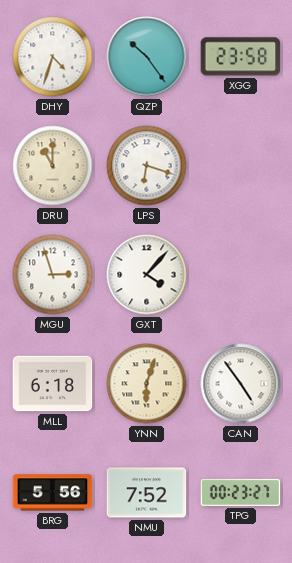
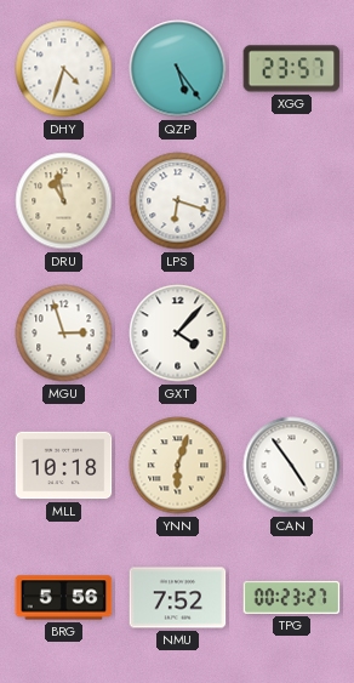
QZP: 10:24 -> 5:24
XGG: 23:58 -> 23:57
DRU: 11:00 -> 10:58
MLL: 6:18 -> 10:18
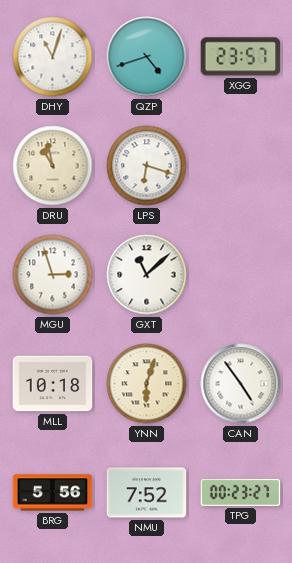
DHY: 4:33 -> 11:03
QZP: 5:24 -> 4:42
GXT: 4:07 -> 11:08
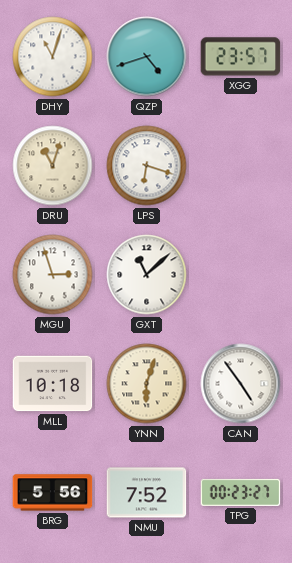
DRU: 10:58 -> 11:03
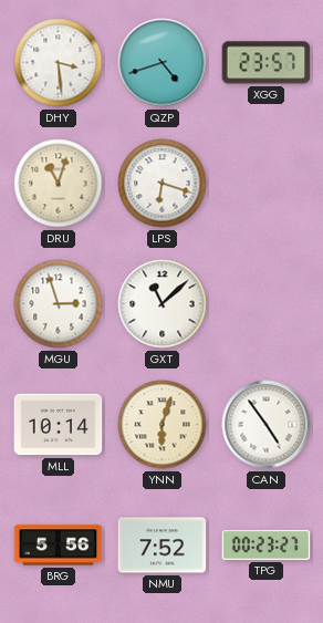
DHY: 11:03 -> 3:29
MLL: 10:18 -> 10:14
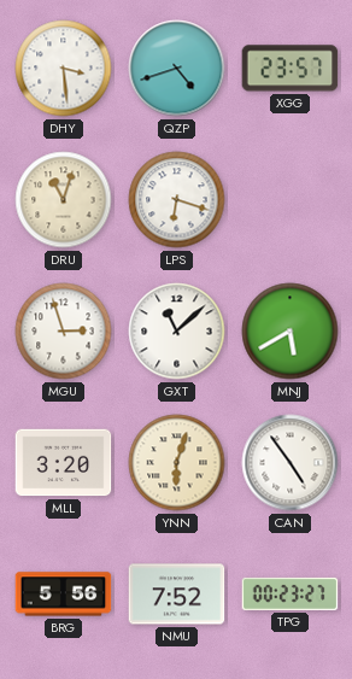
MNJ: none -> 5:40
MLL: 10:14 -> 3:20
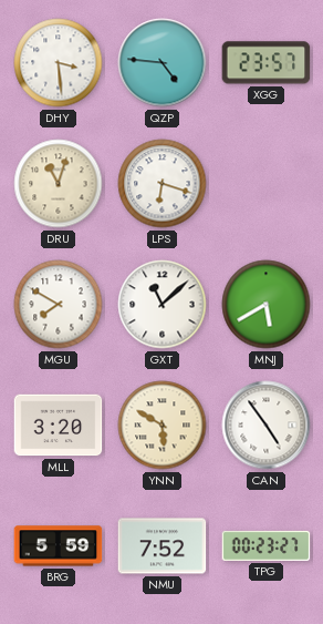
QZP: 4:42 -> 4:46
MGU: 2:57 -> 7:50
YNN: 6:03 -> 5:50
BRG: 5:56 -> 5:59
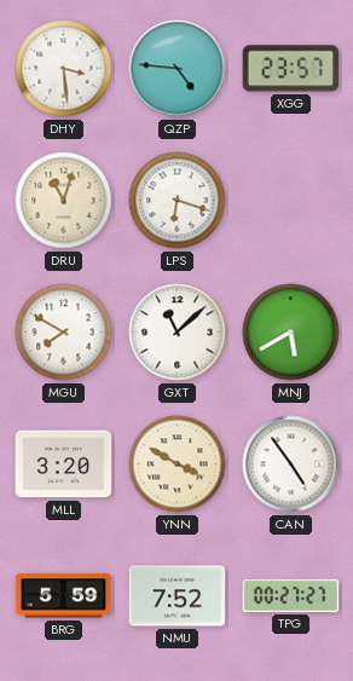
YNN: 5:50 -> 3:50
TPG: 00:23 -> 00:27
